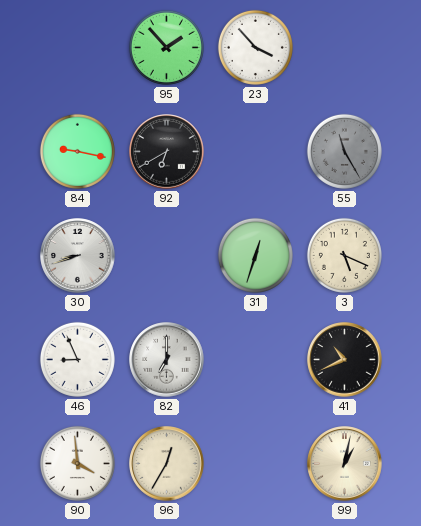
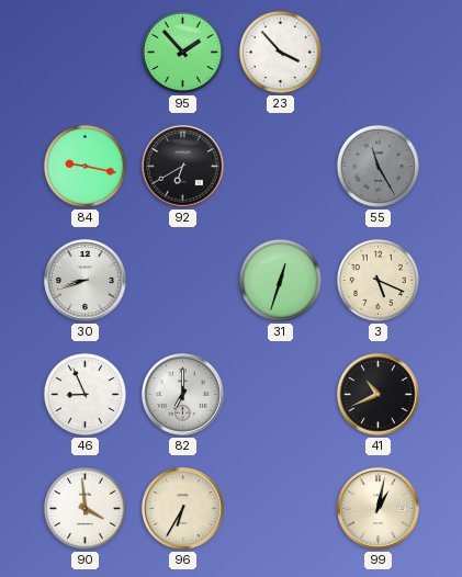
96: 12:35 -> 6:35
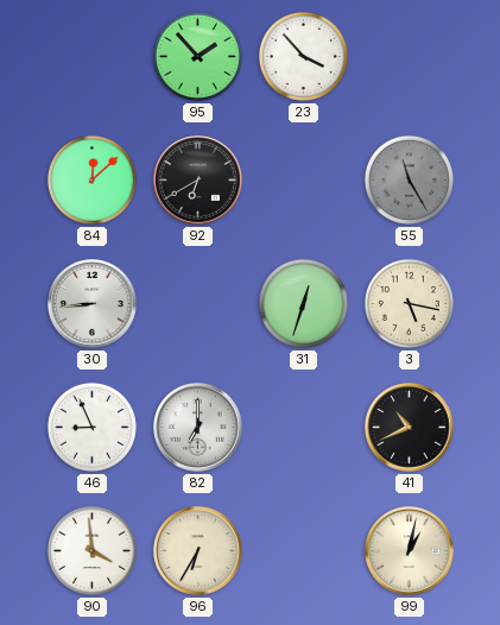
84: 9:17 -> 12:08
30: 8:42 -> 8:44
3: 5:19 -> 5:17
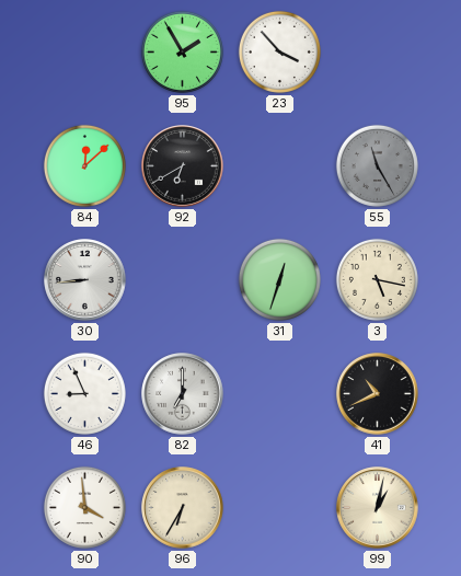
95: 1:53 -> 1:55
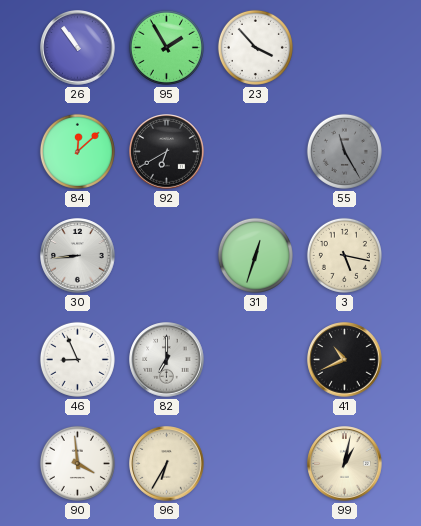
26: none -> 10:54
